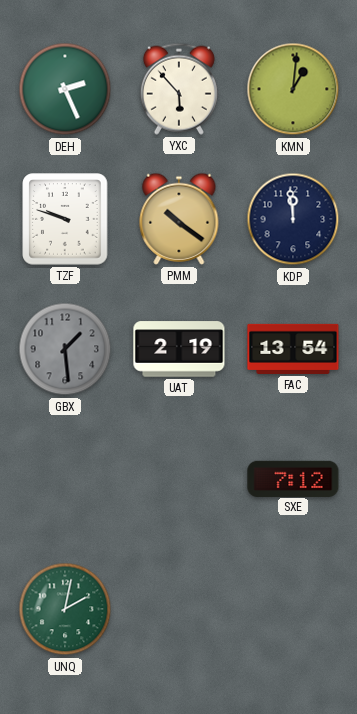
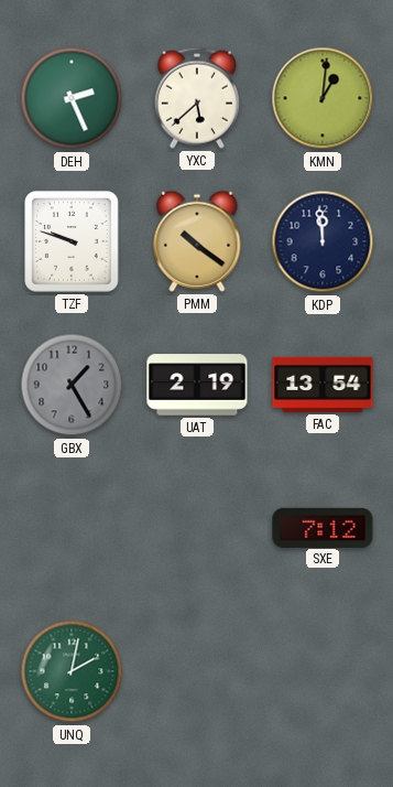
YXC: 5:53 -> 5:38
GBX: 1:29 -> 1:25
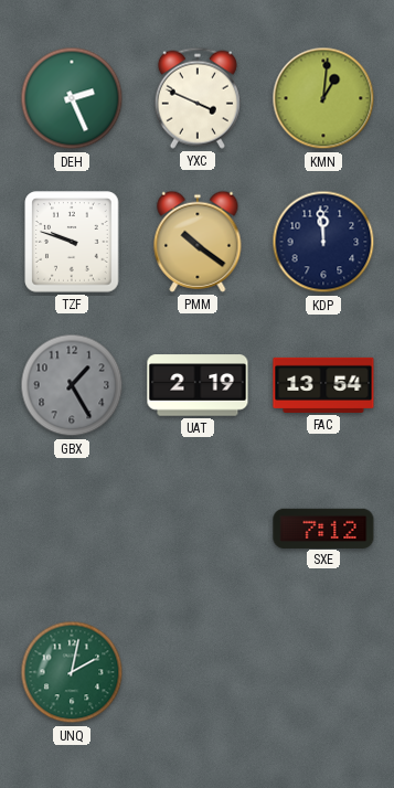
YXC: 5:38 -> 3:49
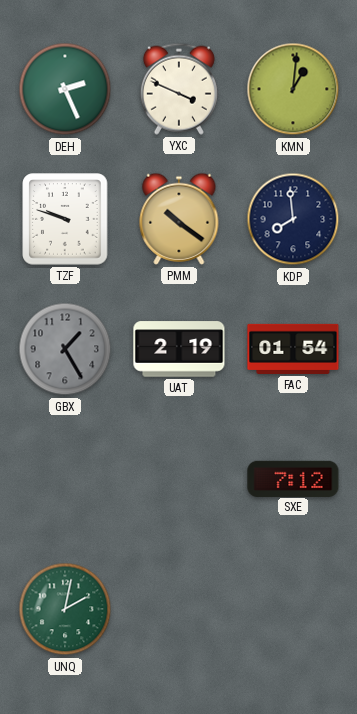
KDP: 11:59 -> 7:59
FAC: 13:54 -> 01:54
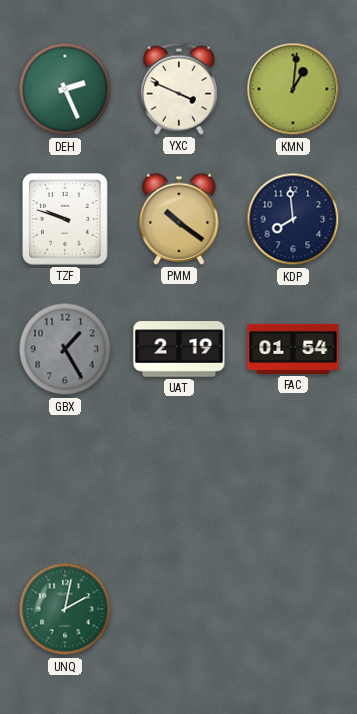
SXE: 7:12 -> none
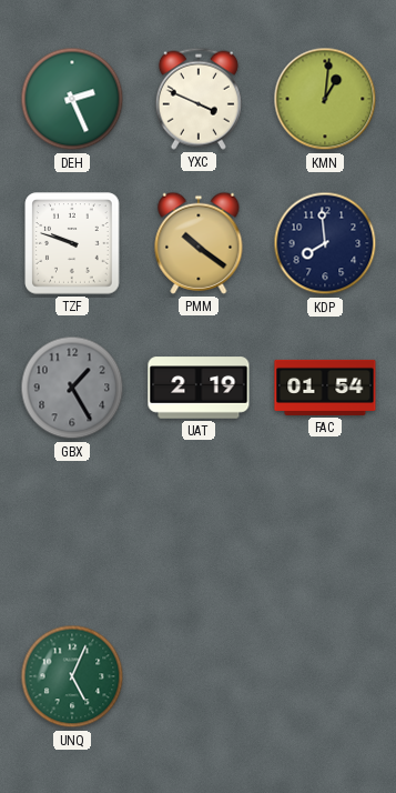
UNQ: 2:02 -> 5:04
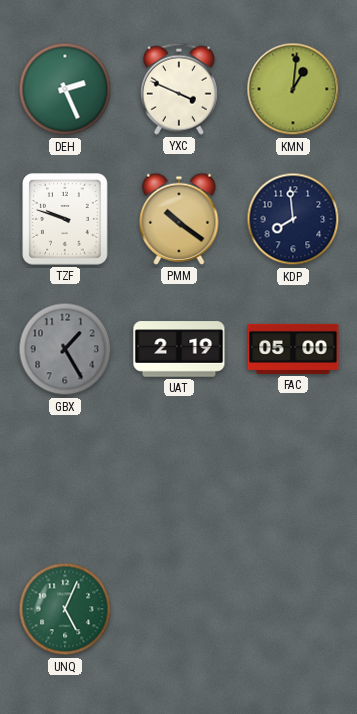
FAC: 01:54 -> 05:00
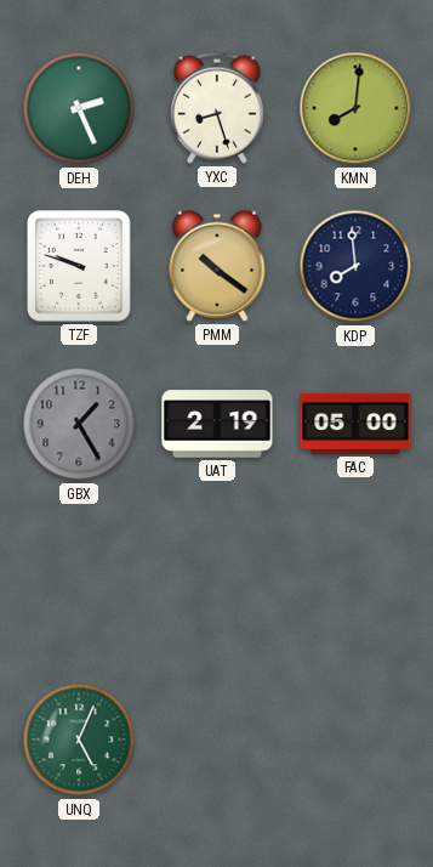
YXC: 3:49 -> 8:27
KMN: 1:01 -> 8:01
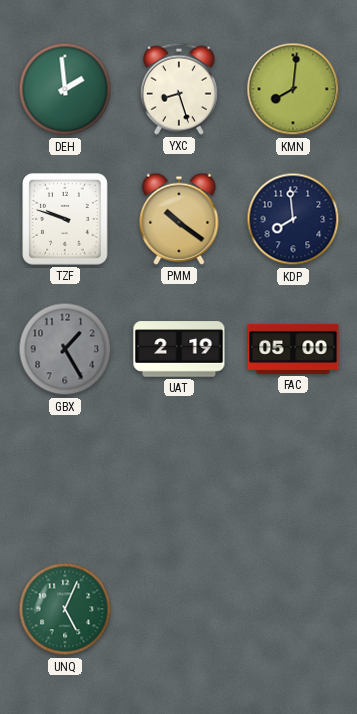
DEH: 2:26 -> 1:59
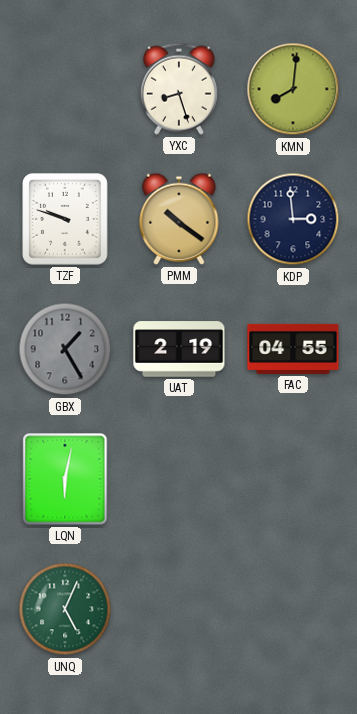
DEH: 1:59 -> none
KDP: 7:59 -> 2:59
FAC: 05:00 -> 04:55
LQN: none -> 6:02
